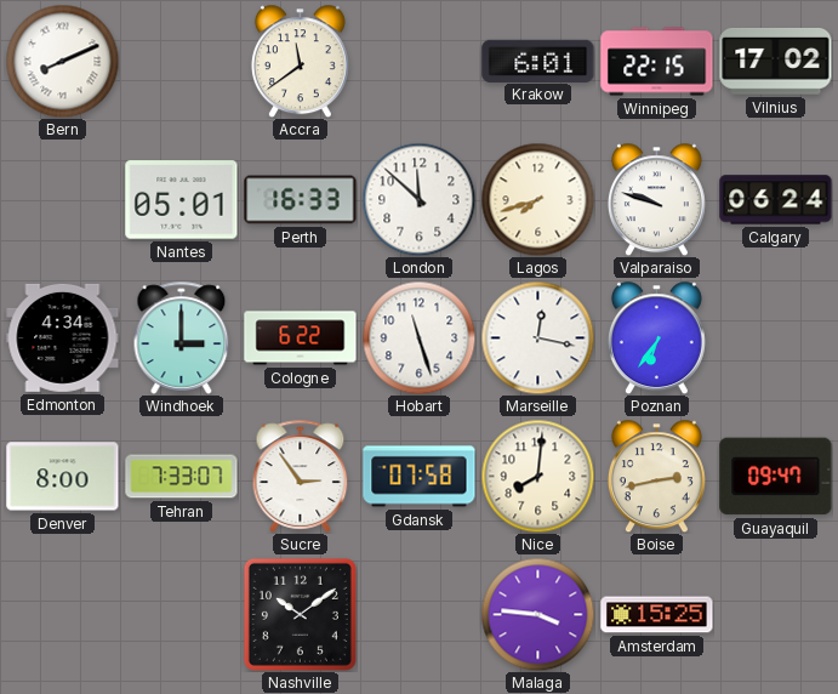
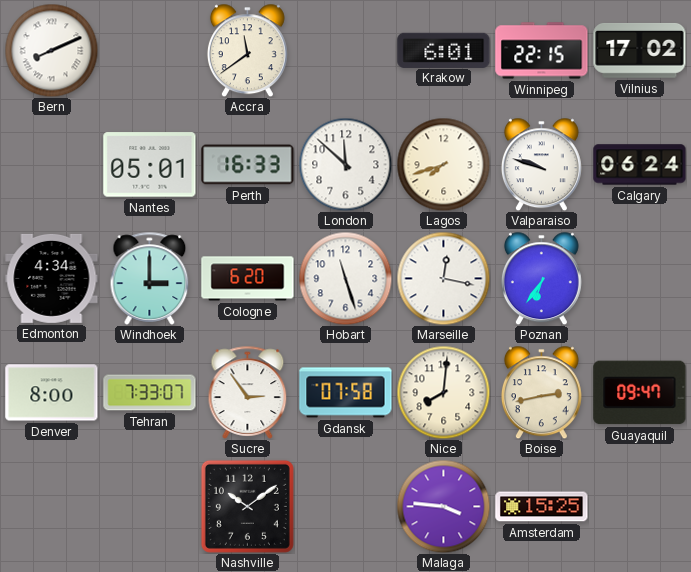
Cologne: 6:22 -> 6:20
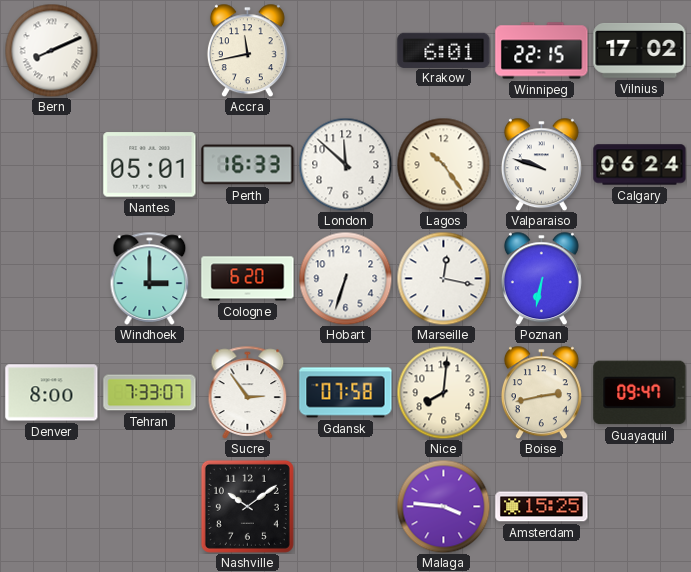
Accra: 11:39 -> 11:43
Lagos: 7:42 -> 10:24
Edmonton: 4:34 -> none
Hobart: 11:27 -> 6:33
Poznan: 6:36 -> 6:32
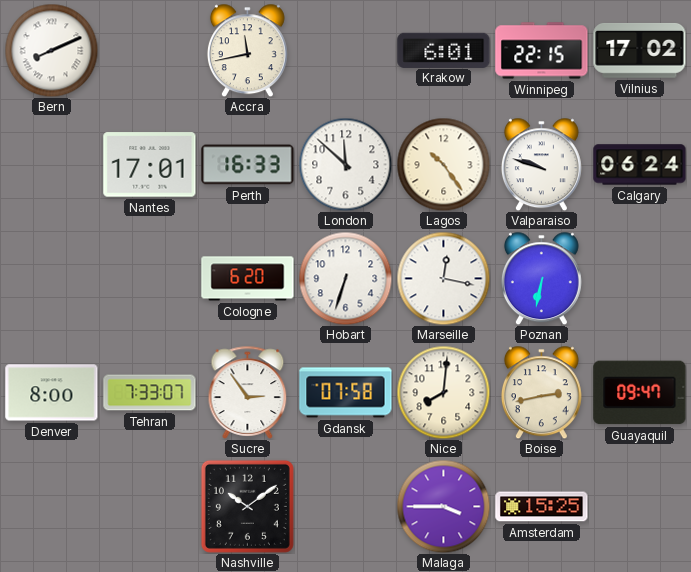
Nantes: 05:01 -> 17:01
Windhoek: 3:00 -> none
Malaga: 3:46 -> 3:45
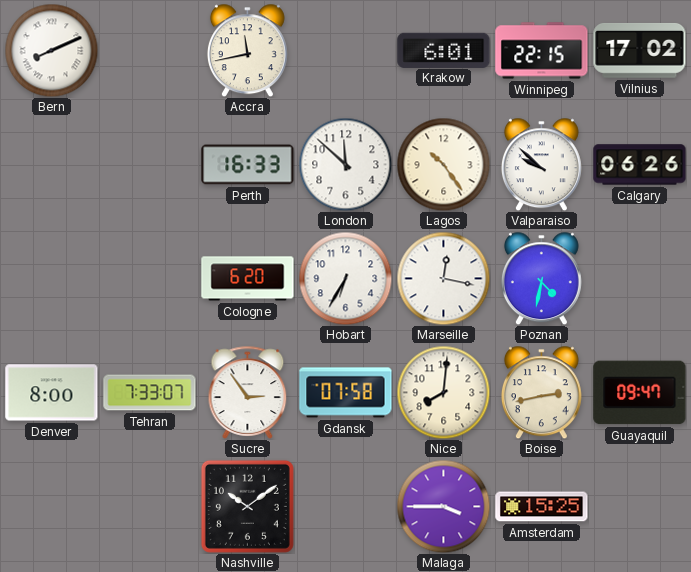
Nantes: 17:01 -> none
Valparaiso: 9:48 -> 9:52
Calgary: 06:24 -> 06:26
Hobart: 6:33 -> 6:35
Poznan: 6:32 -> 4:32
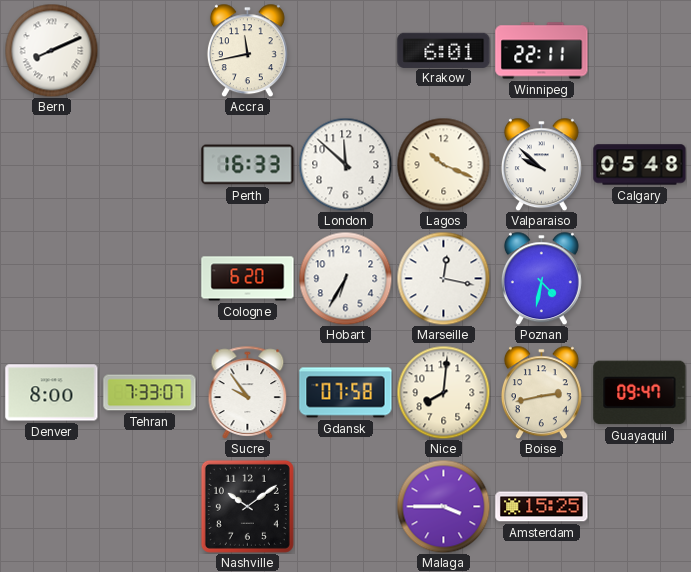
Winnipeg: 22:15 -> 22:11
Vilnius: 17:02 -> none
Lagos: 10:24 -> 10:19
Calgary: 06:26 -> 05:48
Sucre: 2:54 -> 9:54
